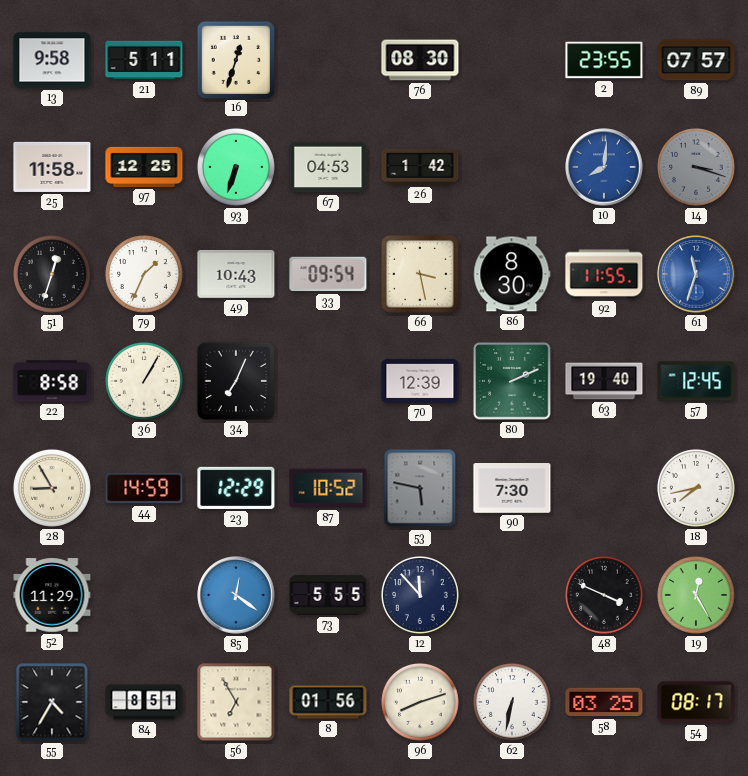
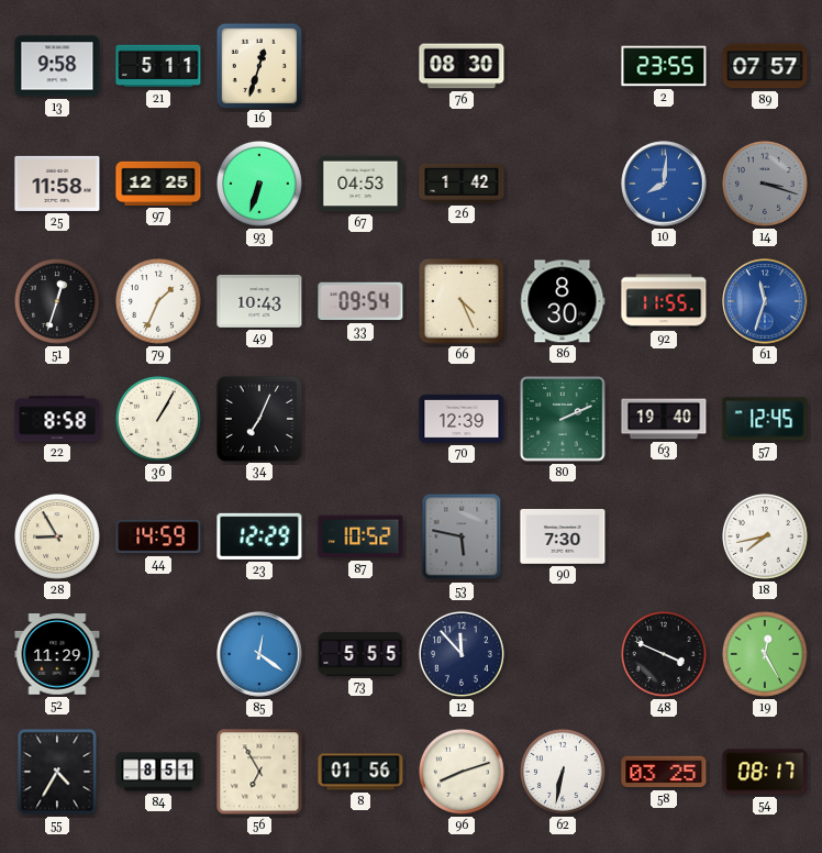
66: 3:28 -> 4:26
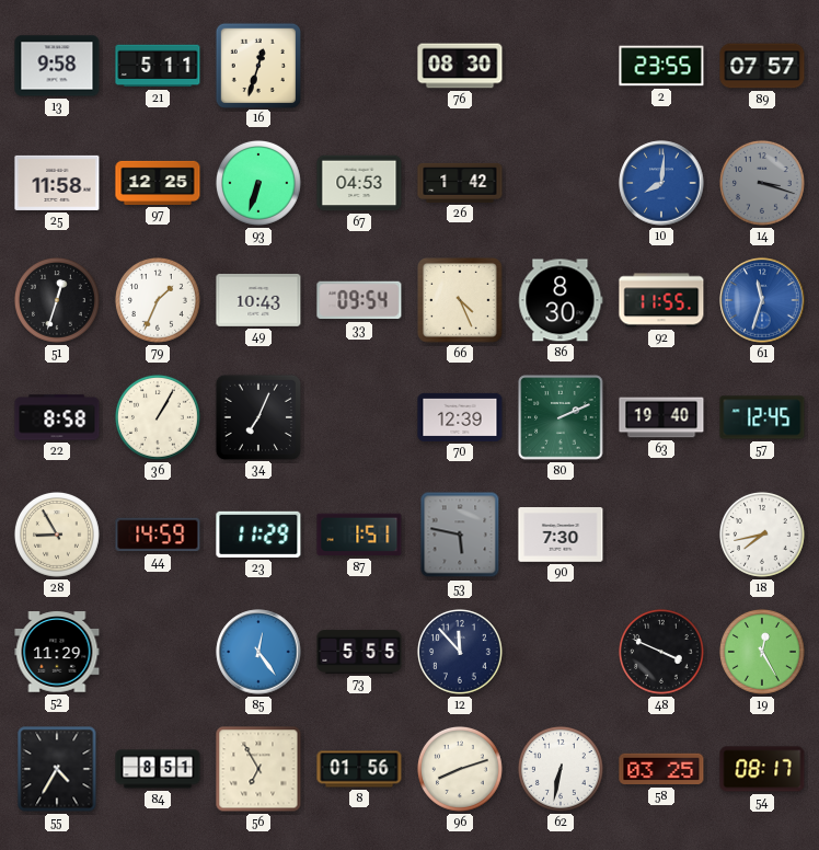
23: 12:29 -> 11:29
87: 10:52 -> 1:51
85: 12:21 -> 12:24
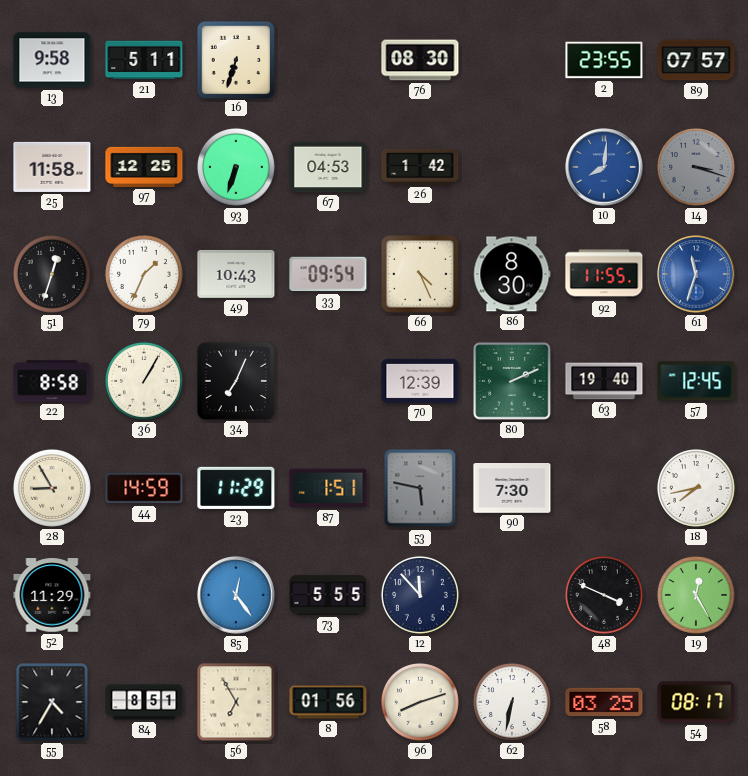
16: 12:33 -> 6:33
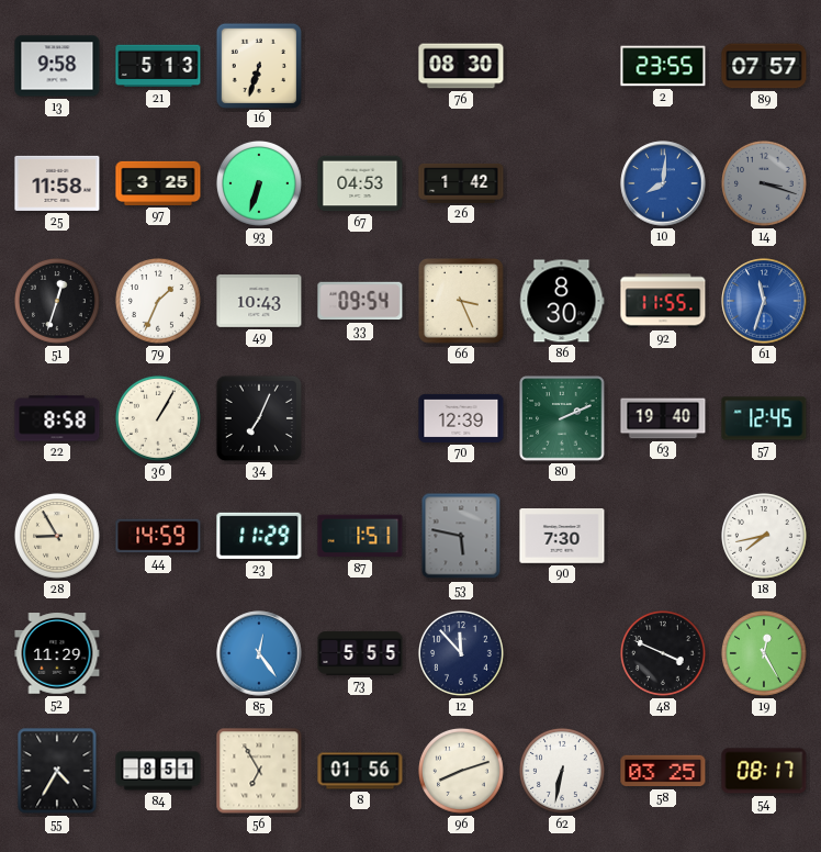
21: 5:11 -> 5:13
97: 12:25 -> 3:25
66: 4:26 -> 3:26
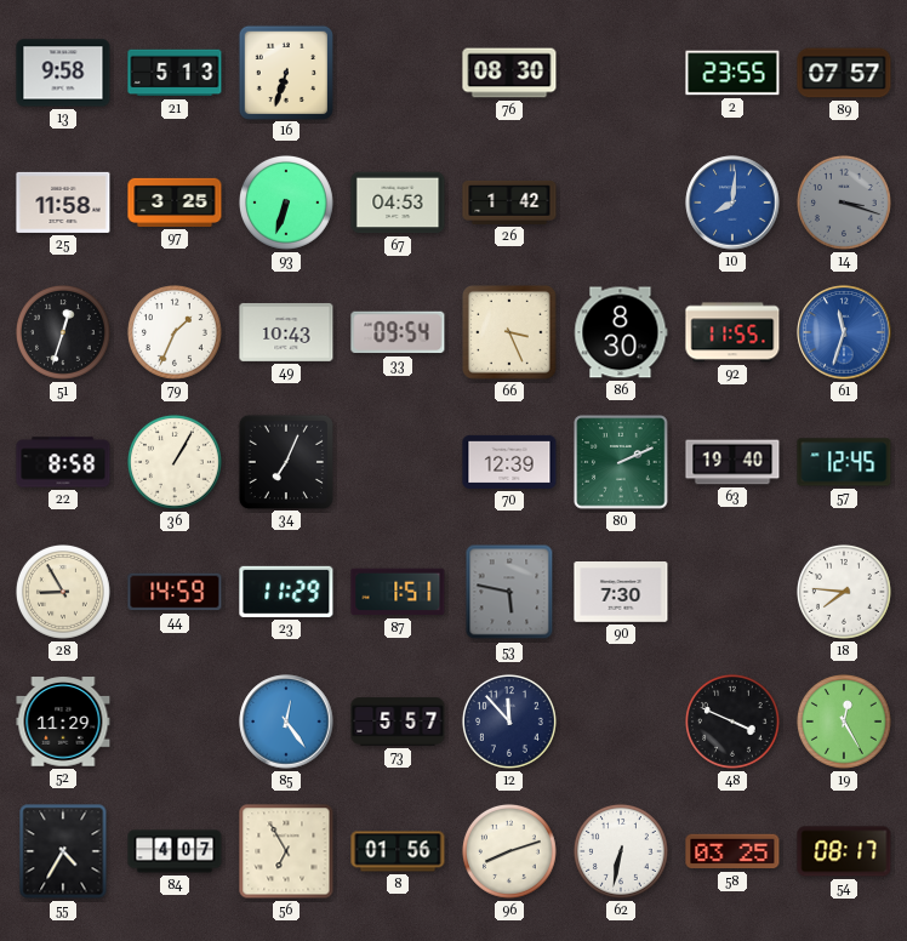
18: 7:43 -> 7:46
73: 5:55 -> 5:57
84: 8:51 -> 4:07
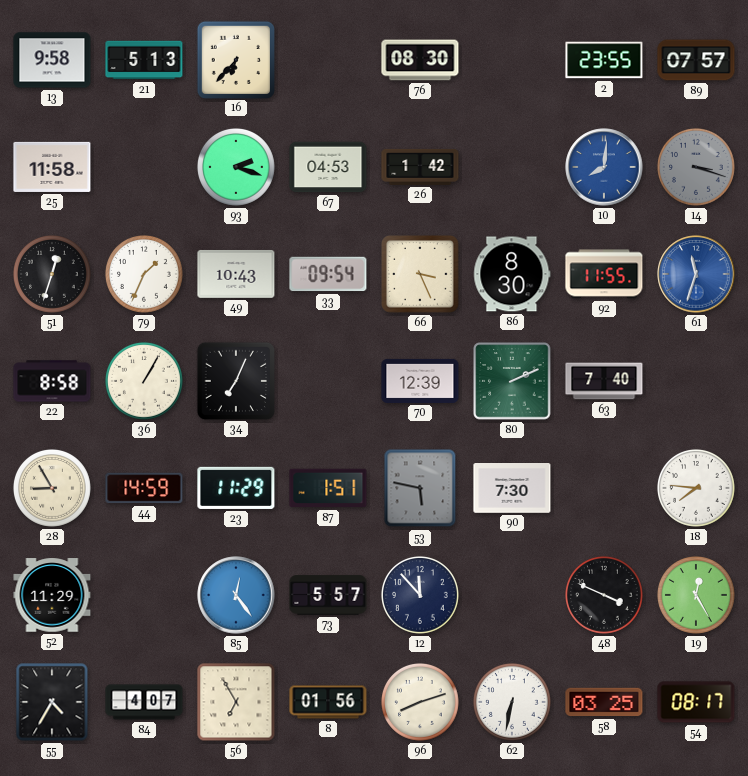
16: 6:33 -> 6:37
97: 3:25 -> none
93: 6:33 -> 2:18
63: 19:40 -> 7:40
57: 12:45 -> none
